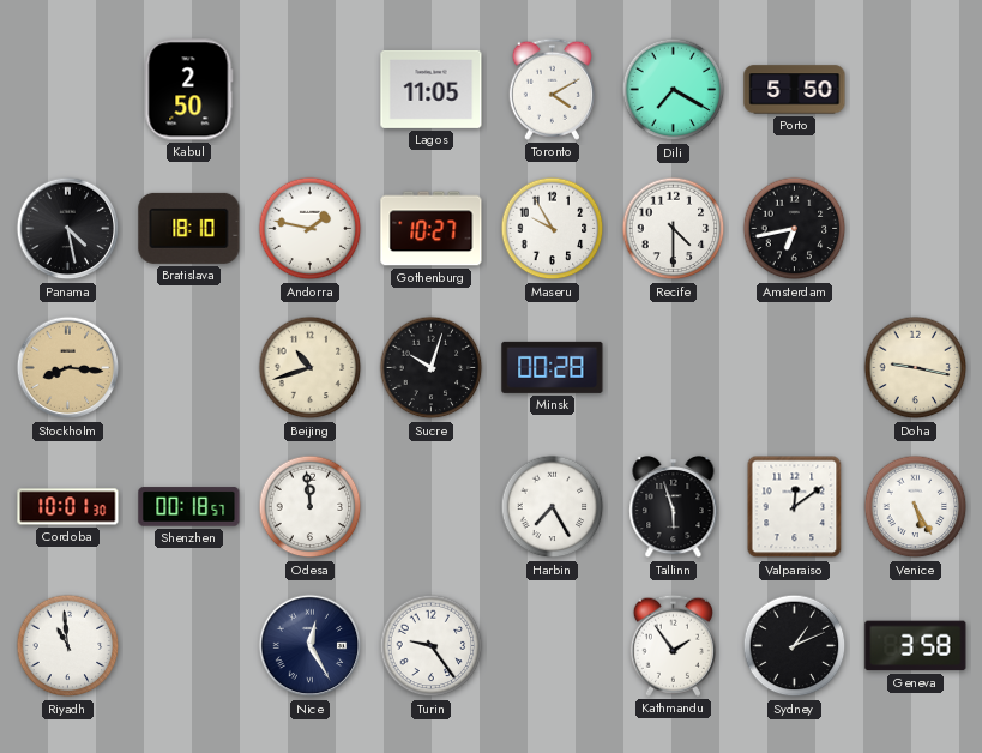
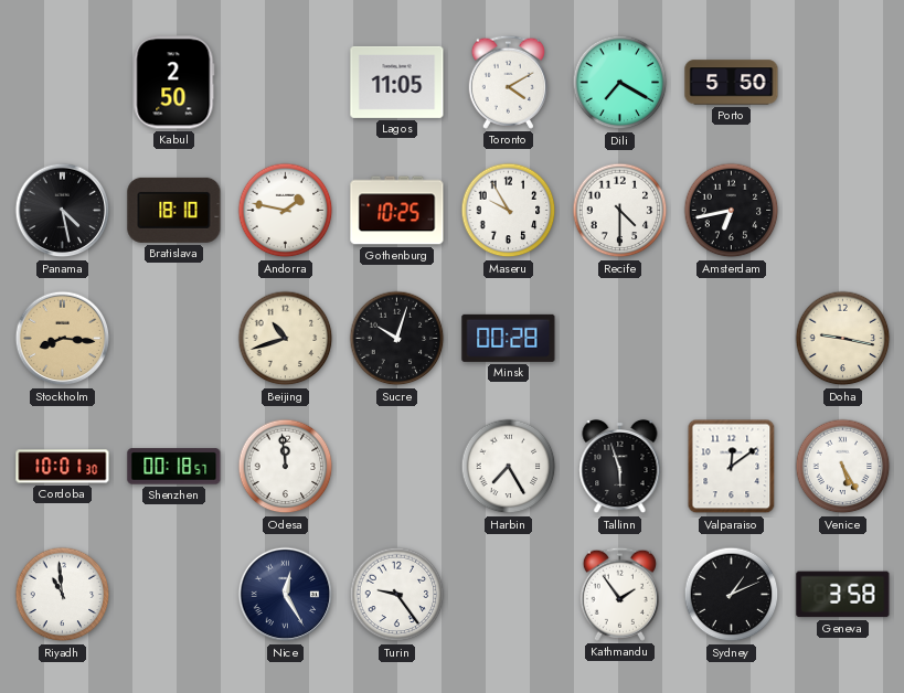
Gothenburg: 10:27 -> 10:25
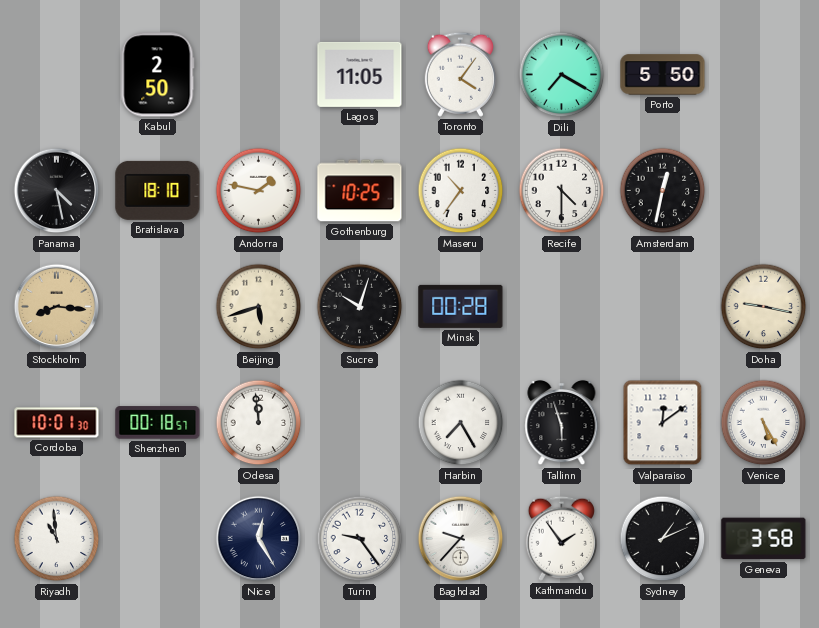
Toronto: 4:10 -> 4:06
Maseru: 9:55 -> 10:36
Amsterdam: 6:43 -> 12:32
Beijing: 10:42 -> 5:42
Baghdad: none -> 9:37
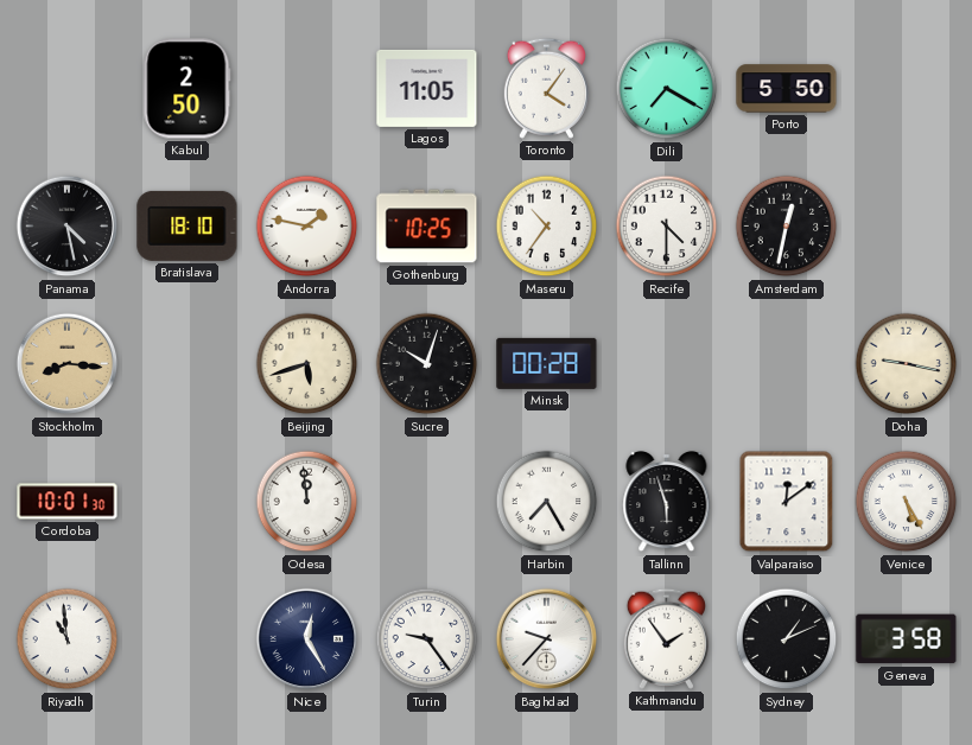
Shenzhen: 00:18 -> none
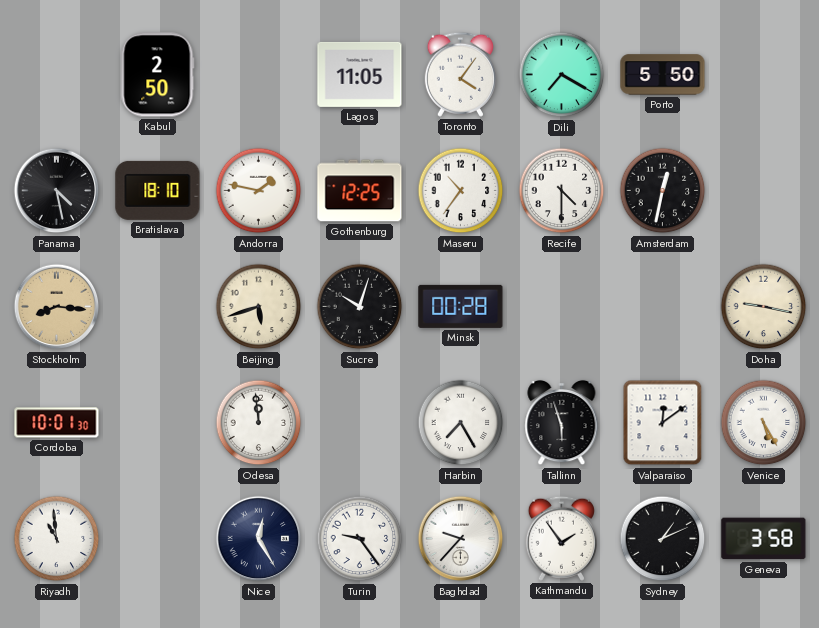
Gothenburg: 10:25 -> 12:25
